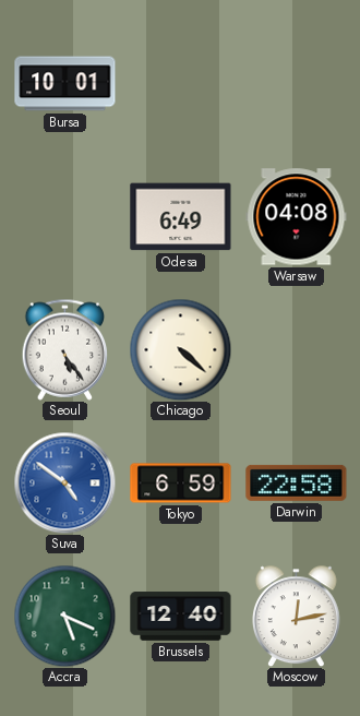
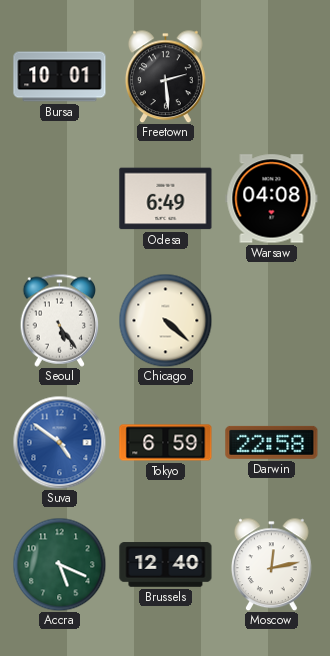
Freetown: none -> 2:29
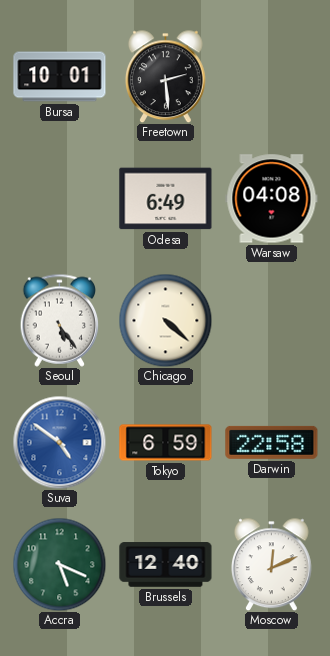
Moscow: 12:13 -> 12:11
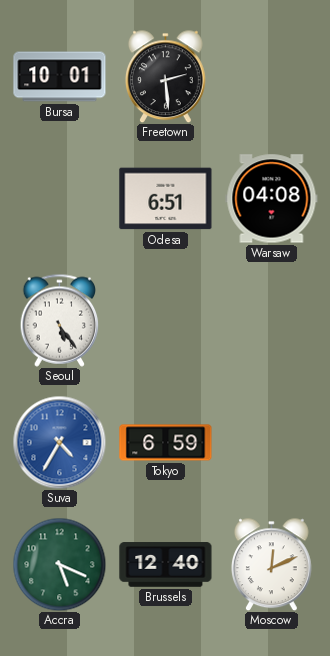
Odesa: 6:49 -> 6:51
Chicago: 4:22 -> none
Suva: 4:51 -> 4:35
Darwin: 22:58 -> none
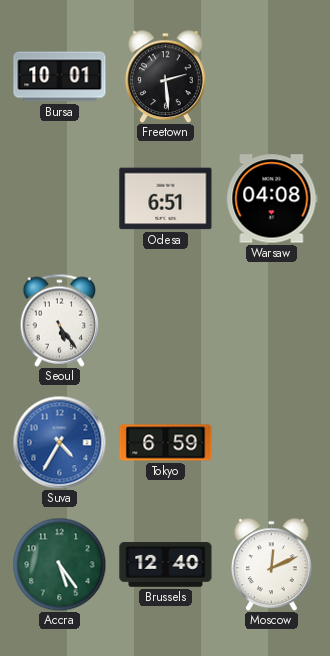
Accra: 5:19 -> 5:24
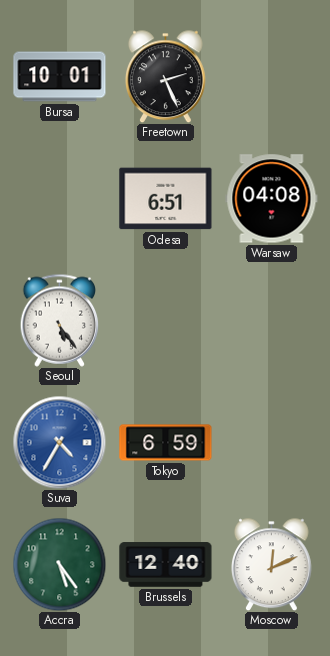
Freetown: 2:29 -> 2:26
